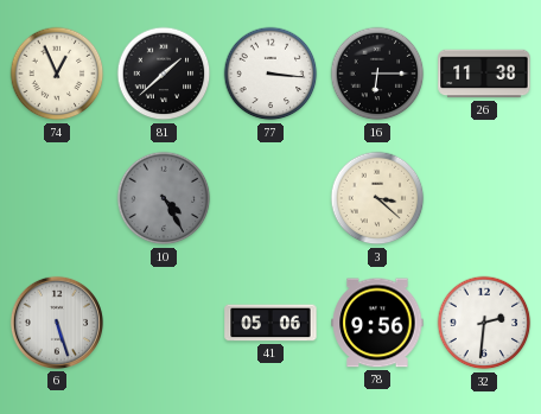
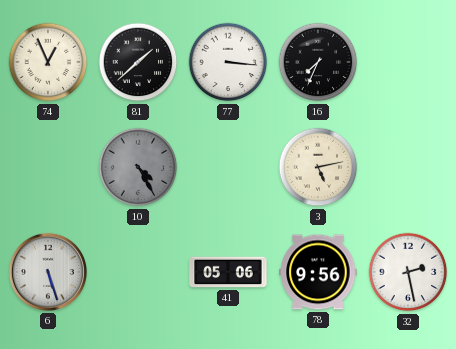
16: 6:15 -> 7:34
26: 11:38 -> none
3: 3:22 -> 5:13
32: 2:31 -> 2:28
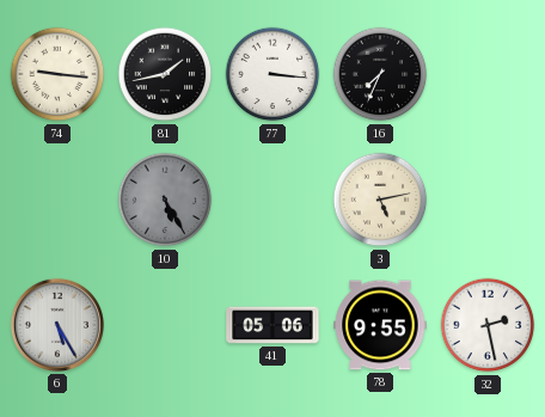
74: 12:56 -> 9:16
81: 1:38 -> 1:43
10: 4:25 -> 5:25
6: 5:27 -> 5:25
78: 9:56 -> 9:55
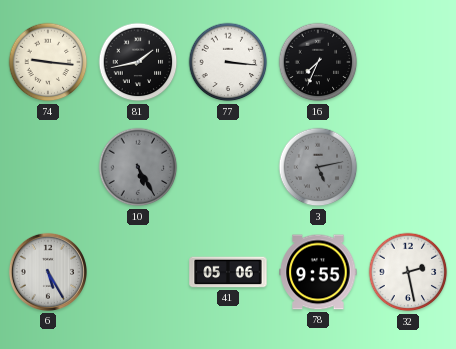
3 dial: cream -> grey
